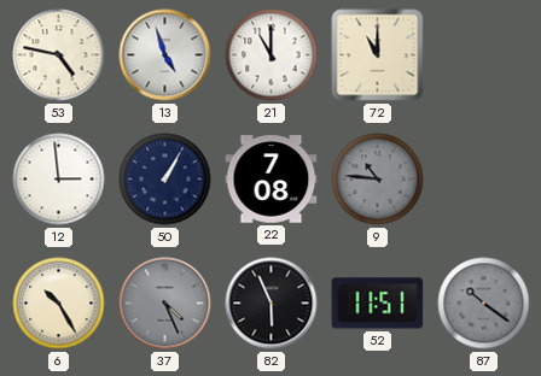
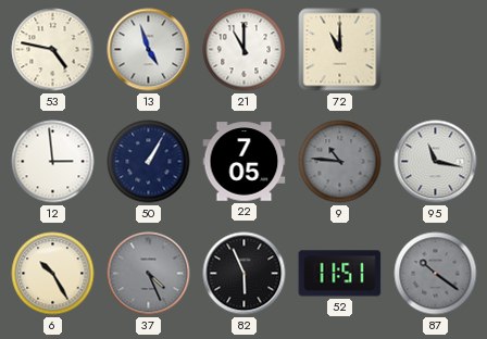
22: 7:08 -> 7:05
95: none -> 11:17
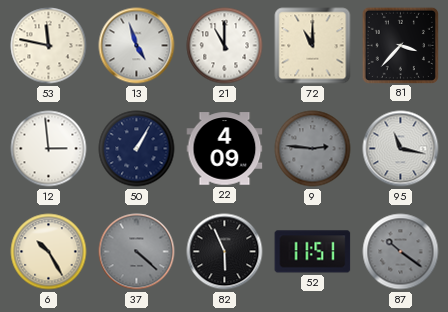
53: 4:47 -> 11:47
81: none -> 3:37
22: 7:05 -> 4:09
9: 10:46 -> 2:46
37: 4:26 -> 4:22
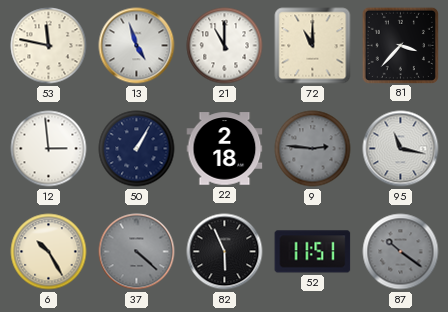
22: 4:09 -> 2:18
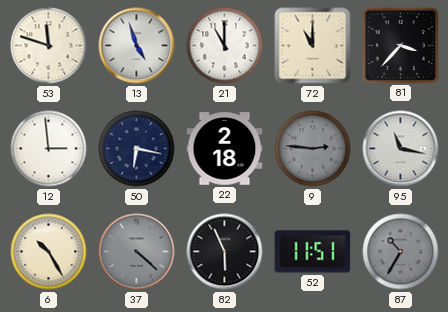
53: 11:47 -> 11:48
50: 1:05 -> 6:17
87: 10:21 -> 10:35
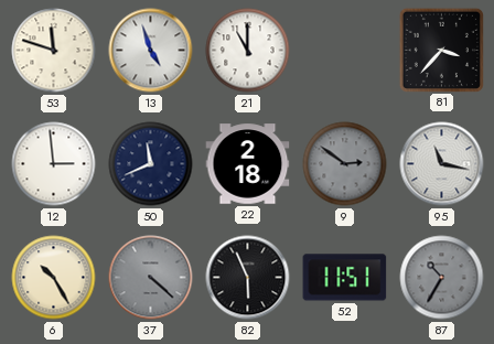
72: 11:00 -> none
50: 6:17 -> 11:41
9: 2:46 -> 2:51
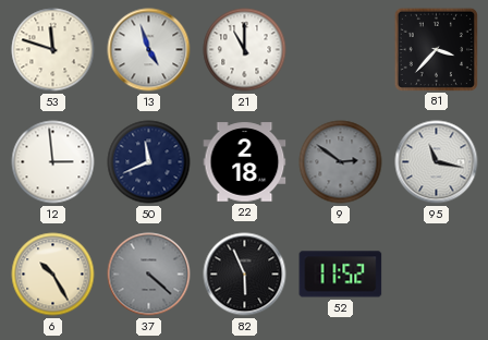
52: 11:51 -> 11:52
87: 10:35 -> none
